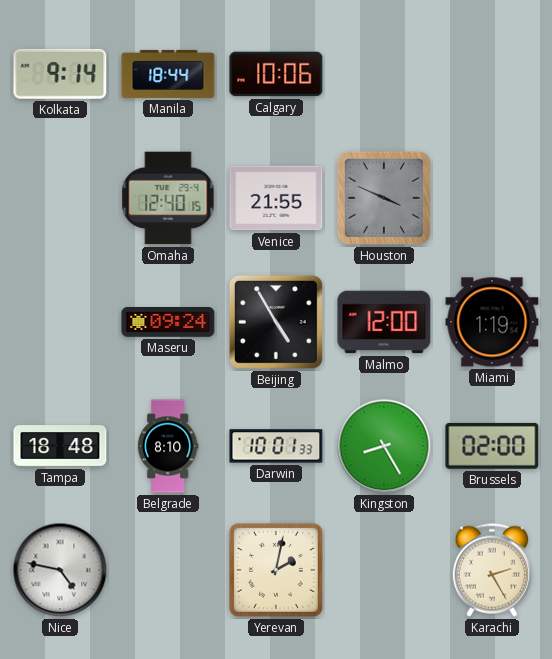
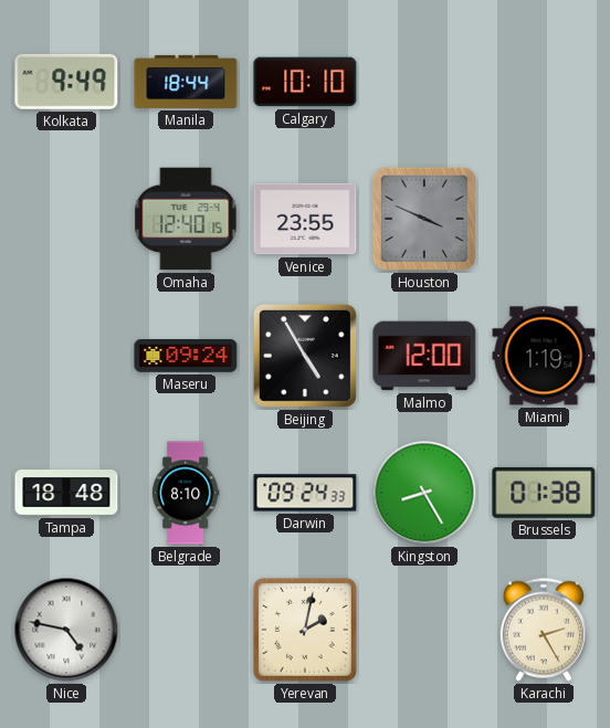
Kolkata: 9:14 -> 9:49
Calgary: 10:06 -> 10:10
Venice: 21:55 -> 23:55
Darwin: 10:01 -> 09:24
Brussels: 02:00 -> 01:38
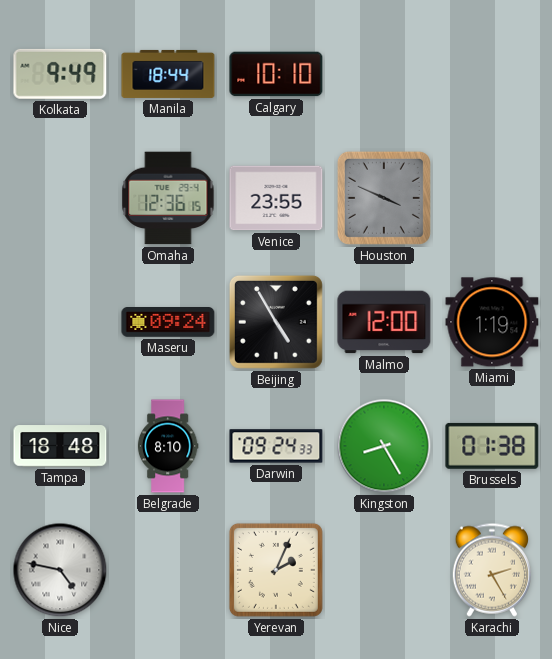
Omaha: 12:40 -> 12:36
Yerevan: 2:02 -> 2:04
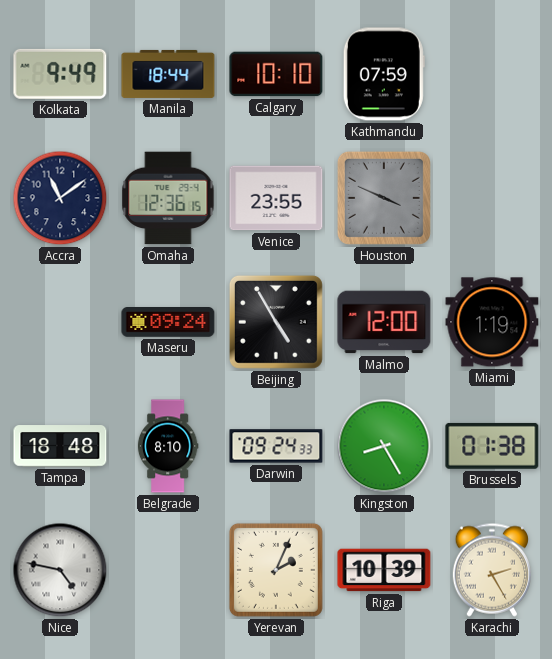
Kathmandu: none -> 07:59
Accra: none -> 11:09
Riga: none -> 10:39
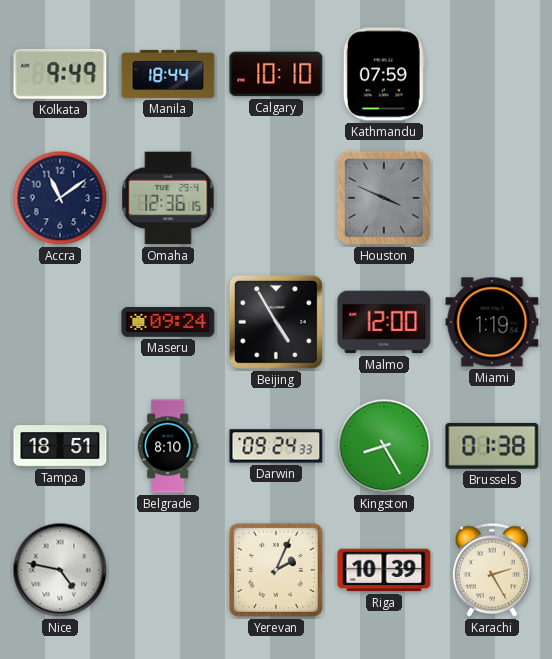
Venice: 23:55 -> none
Tampa: 18:48 -> 18:51
